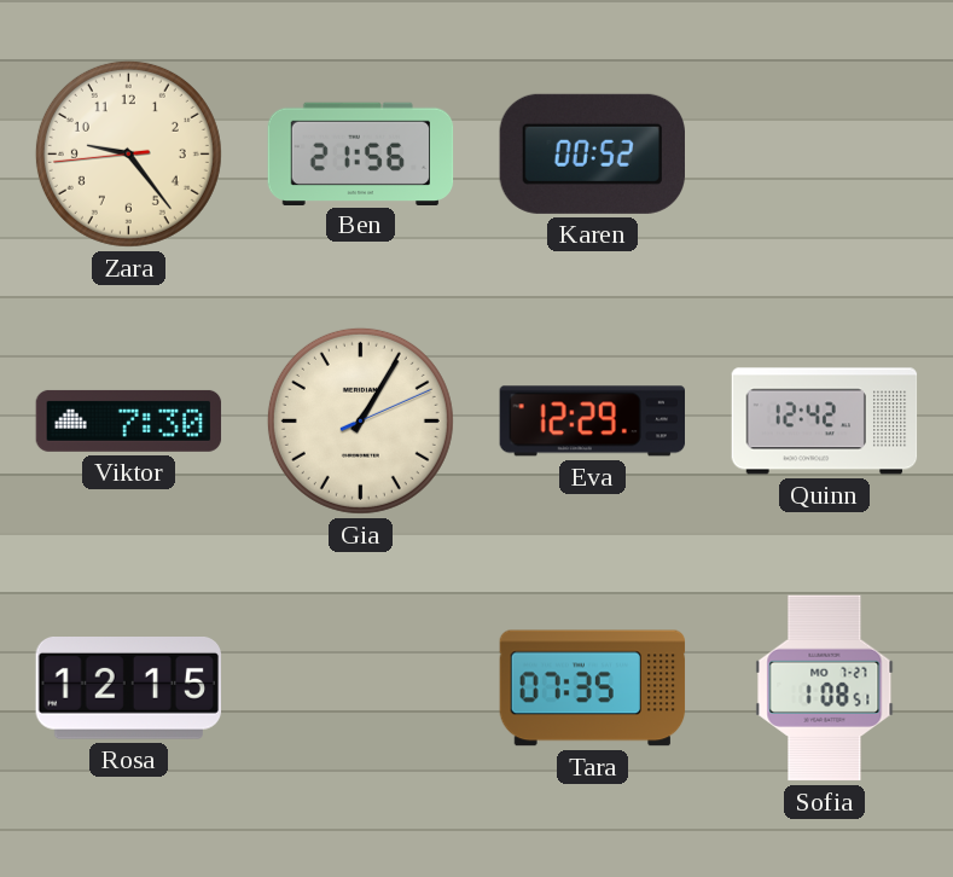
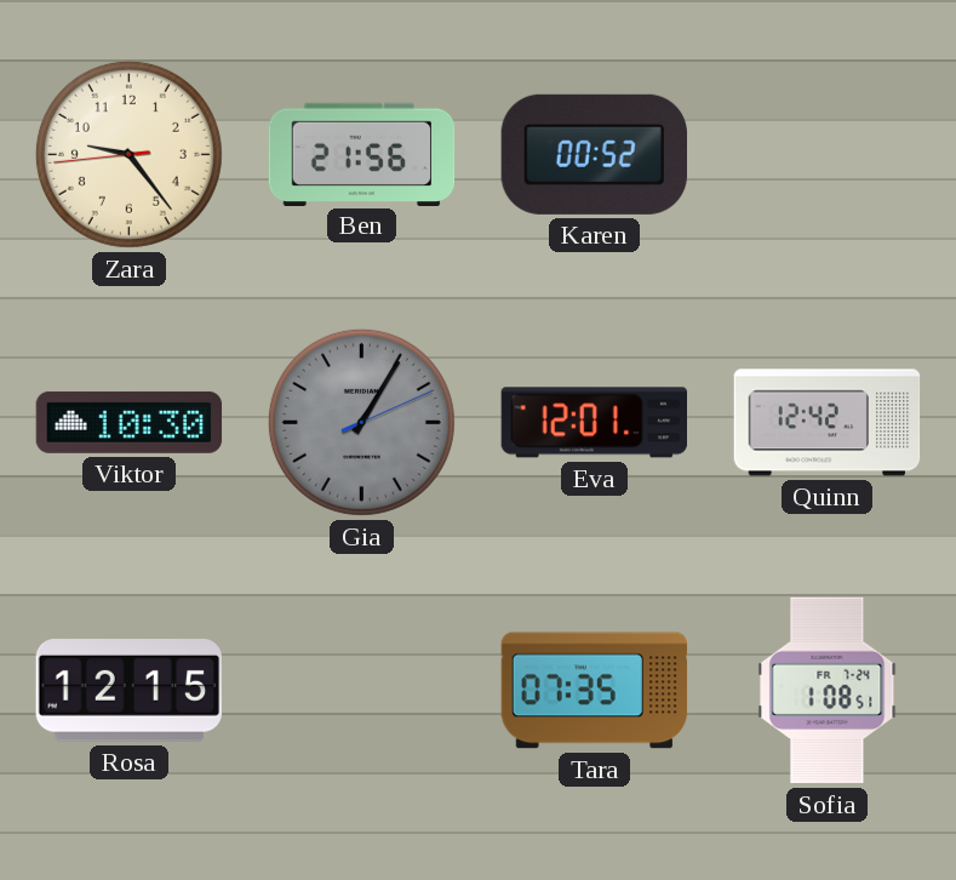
Viktor: 7:30 -> 10:30
Gia dial: cream -> grey
Eva: 12:29 -> 12:01
Sofia date: MO 7-27 -> FR 7-24
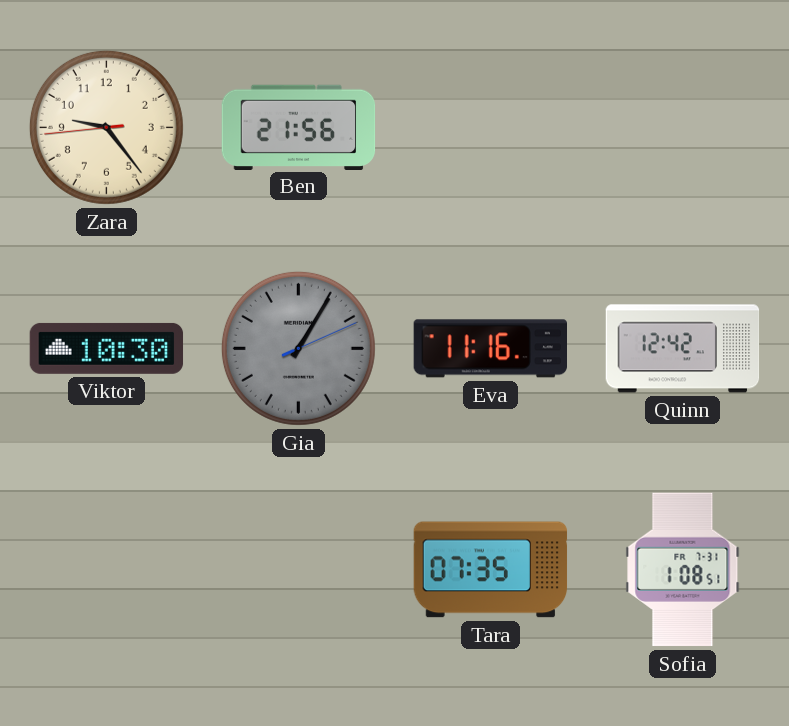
Karen: 00:52 -> none
Eva: 12:01 -> 11:16
Rosa: 12:15 -> none
Sofia date: FR 7-24 -> FR 7-31
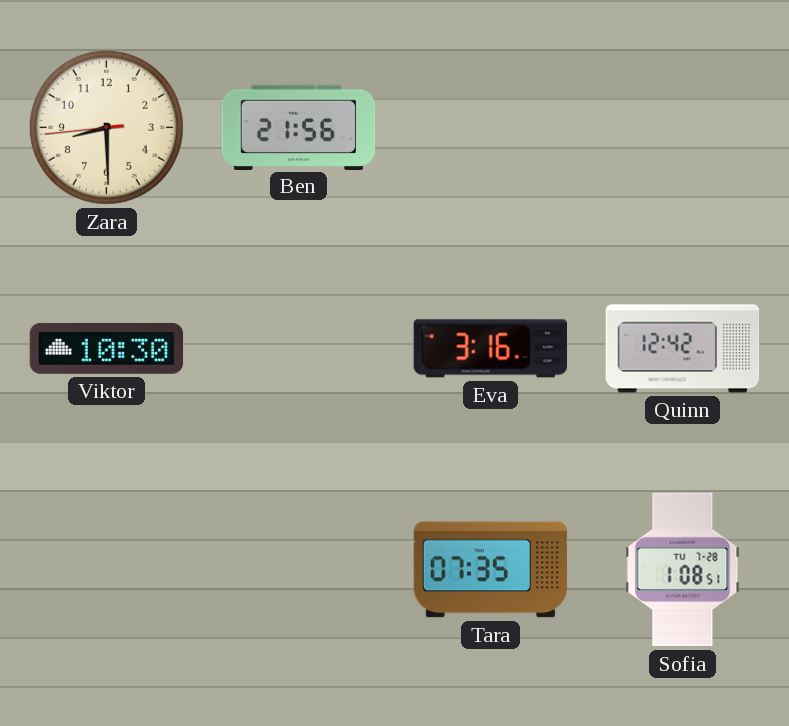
Zara: 9:23 -> 8:29
Gia: 1:05 -> none
Eva: 11:16 -> 3:16
Sofia date: FR 7-31 -> TU 7-28
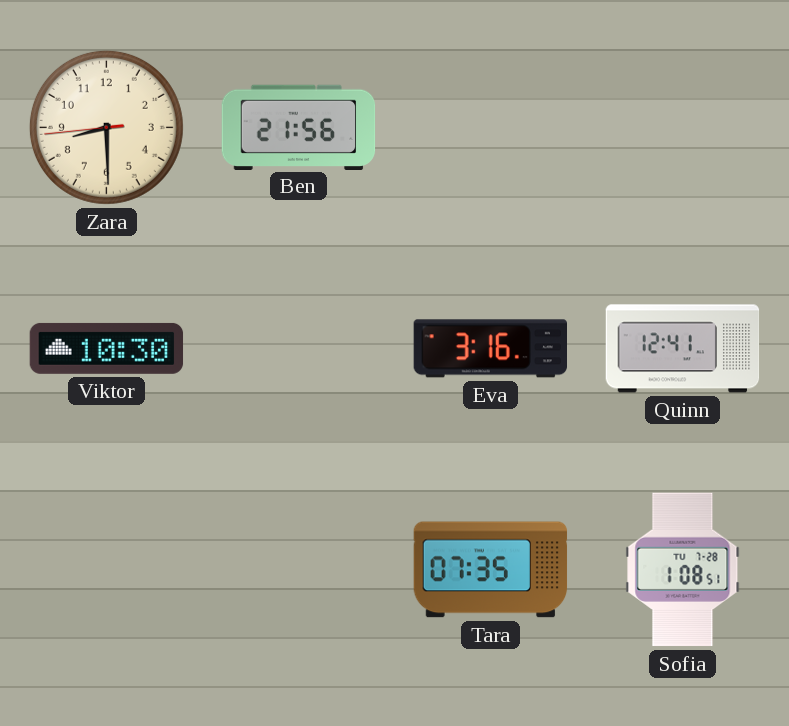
Quinn: 12:42 -> 12:41
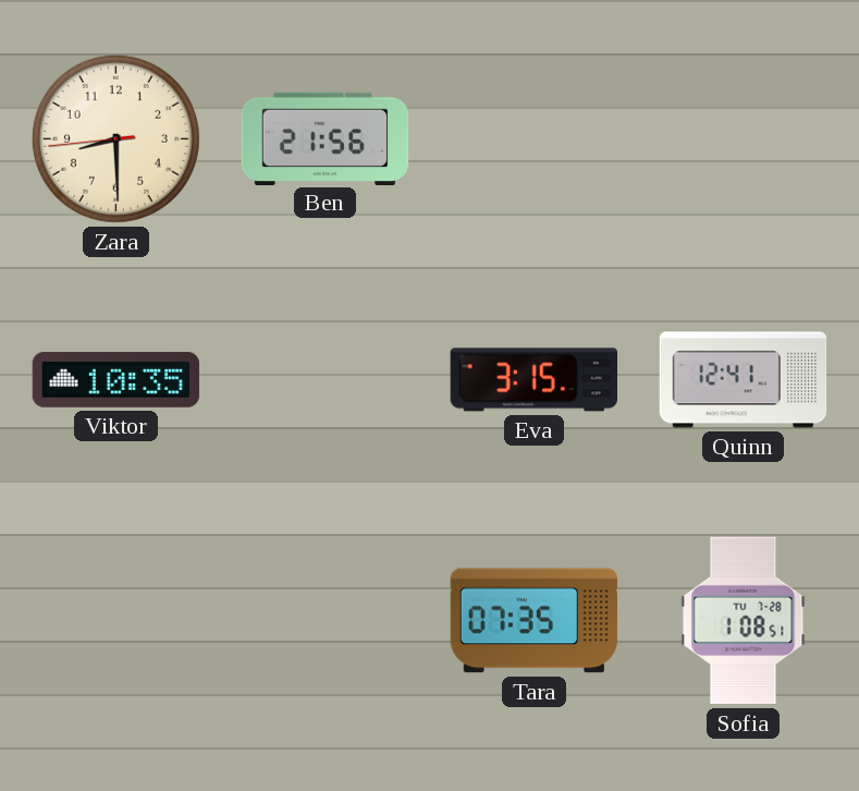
Viktor: 10:30 -> 10:35
Eva: 3:16 -> 3:15
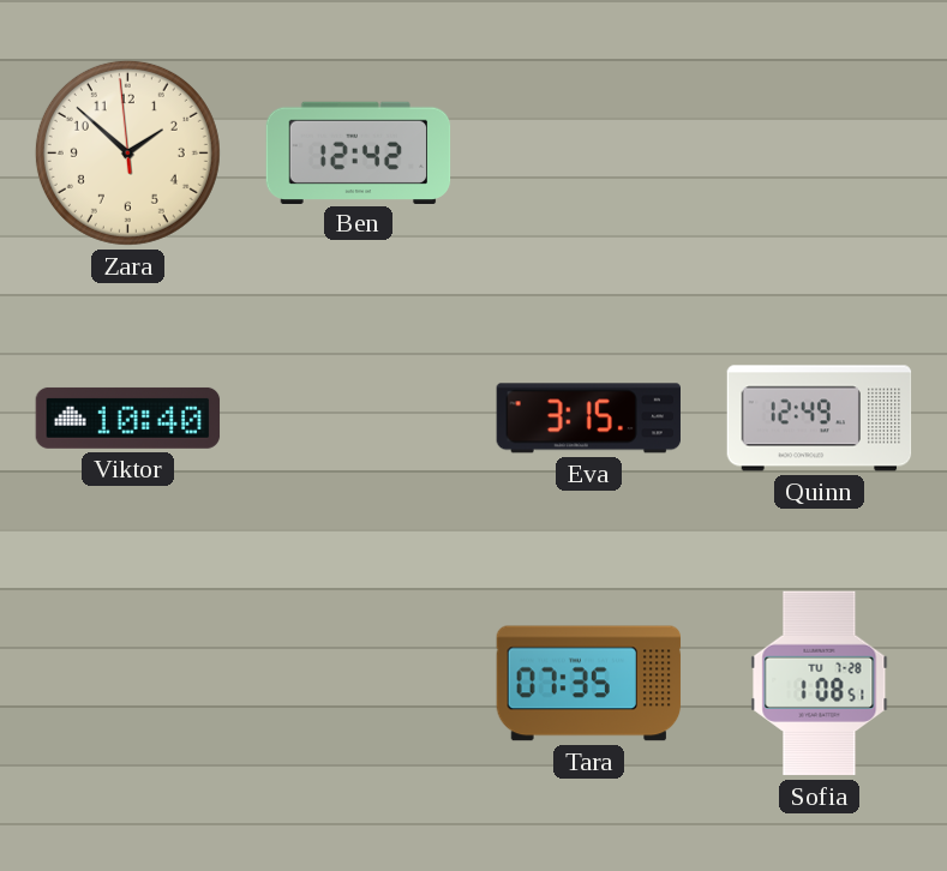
Zara: 8:29 -> 1:51
Ben: 21:56 -> 12:42
Viktor: 10:35 -> 10:40
Quinn: 12:41 -> 12:49
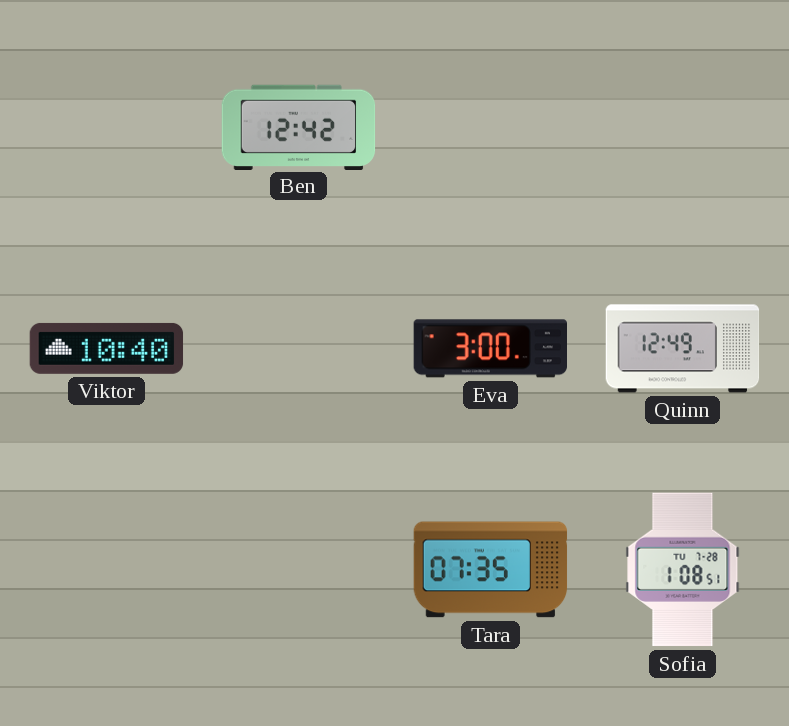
Zara: 1:51 -> none
Eva: 3:15 -> 3:00
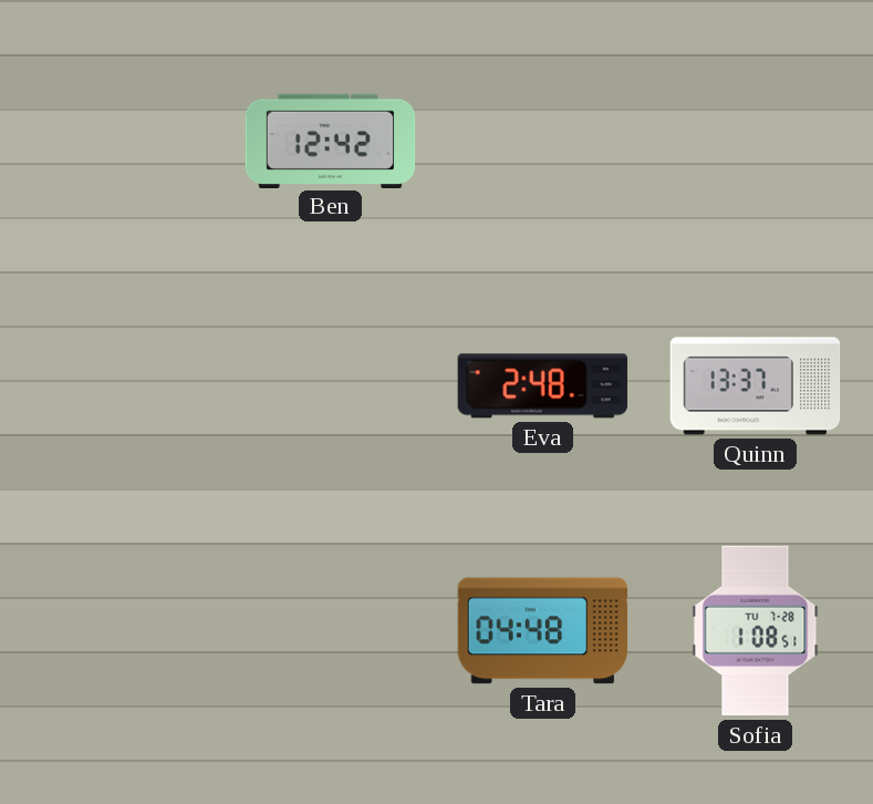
Viktor: 10:40 -> none
Eva: 3:00 -> 2:48
Quinn: 12:49 -> 13:37
Tara: 07:35 -> 04:48
